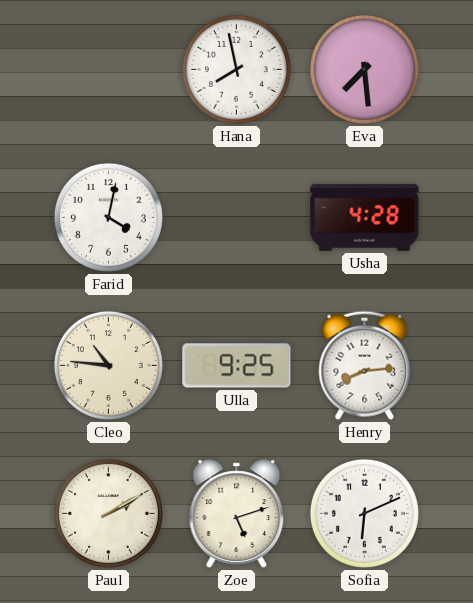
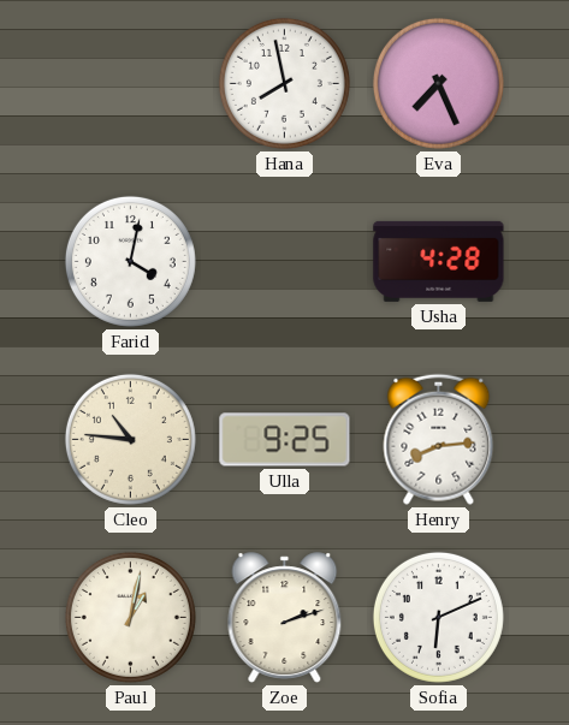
Eva: 7:29 -> 7:26
Paul: 2:10 -> 1:02
Zoe: 5:12 -> 2:12
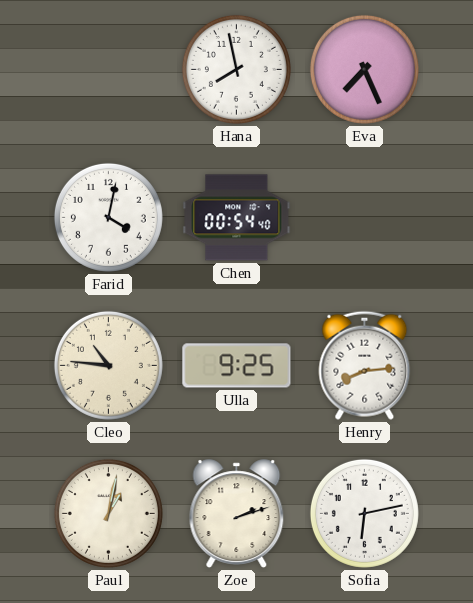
Chen: none -> 00:54
Usha: 4:28 -> none
Sofia: 6:11 -> 6:13
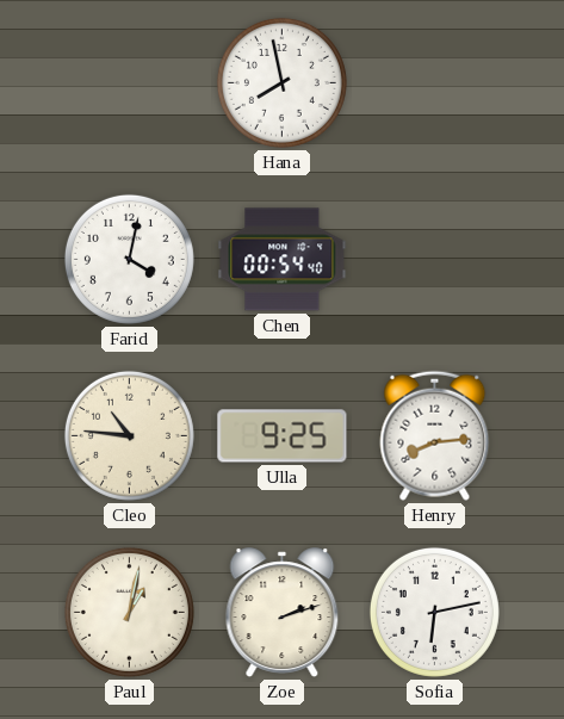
Eva: 7:26 -> none
